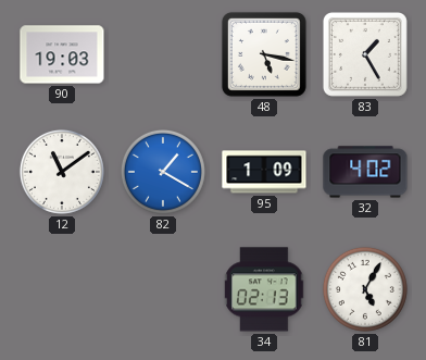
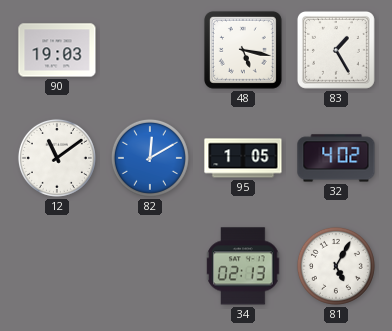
82: 1:20 -> 12:10
95: 1:09 -> 1:05
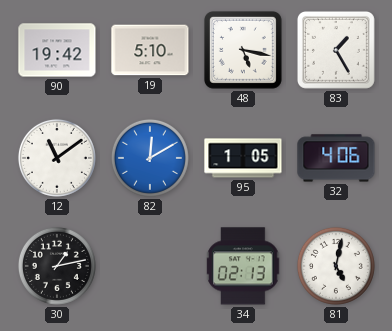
90: 19:03 -> 19:42
19: none -> 5:10
32: 4:02 -> 4:06
30: none -> 1:13
81: 5:05 -> 5:02
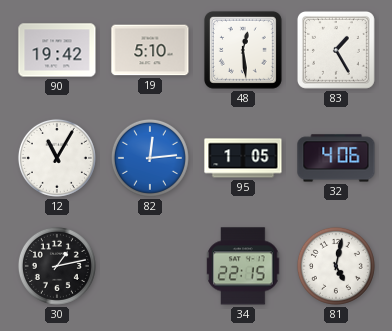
48: 5:17 -> 12:29
12: 11:09 -> 11:05
82: 12:10 -> 12:14
34: 02:13 -> 22:15
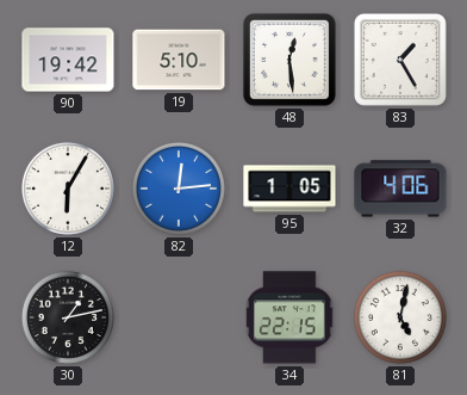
12: 11:05 -> 6:05
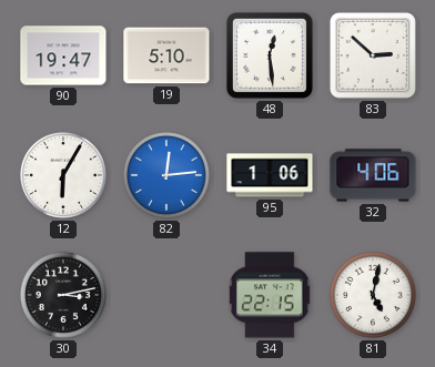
90: 19:42 -> 19:47
83: 1:25 -> 2:52
95: 1:05 -> 1:06
30: 1:13 -> 3:13
